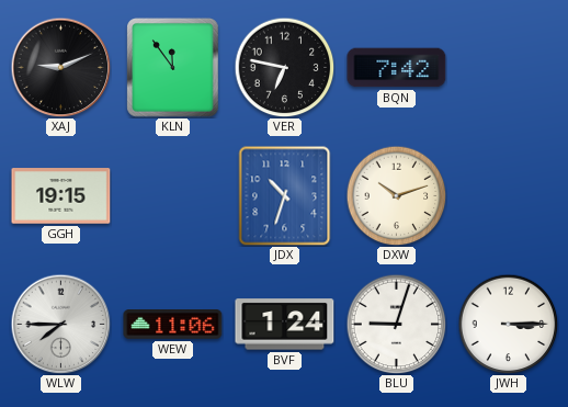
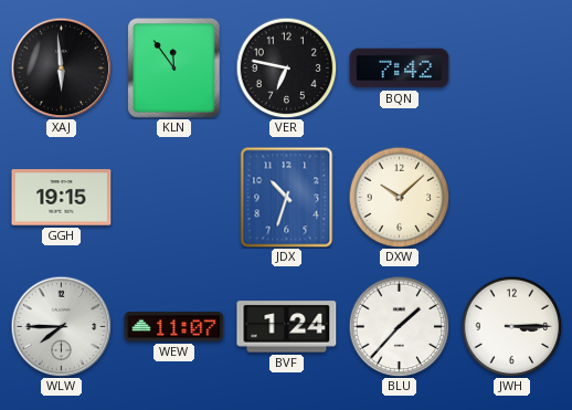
XAJ: 9:11 -> 5:59
DXW: 10:12 -> 10:08
WEW: 11:06 -> 11:07
BLU: 9:03 -> 1:37
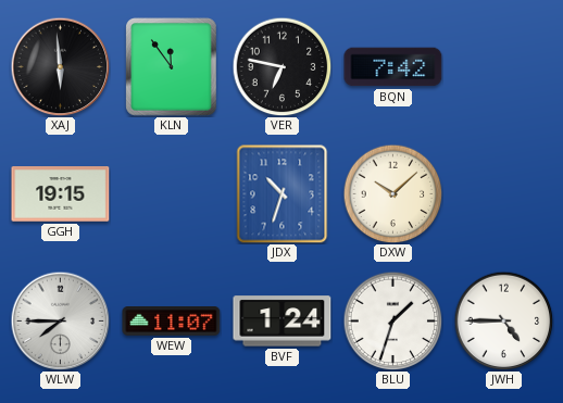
BLU: 1:37 -> 1:33
JWH: 3:15 -> 4:45
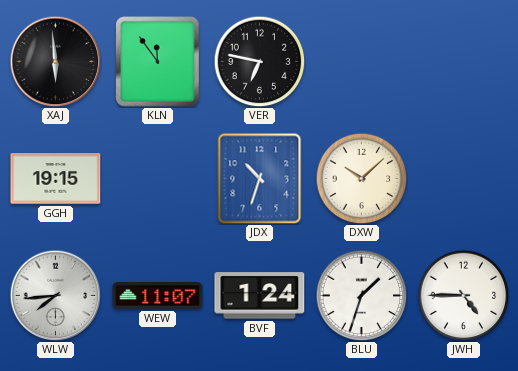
BQN: 7:42 -> none
WLW: 7:45 -> 7:44
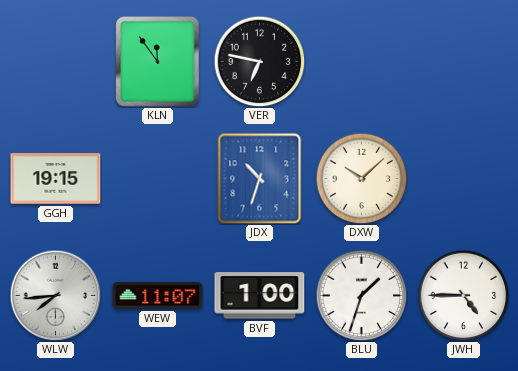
XAJ: 5:59 -> none
BVF: 1:24 -> 1:00
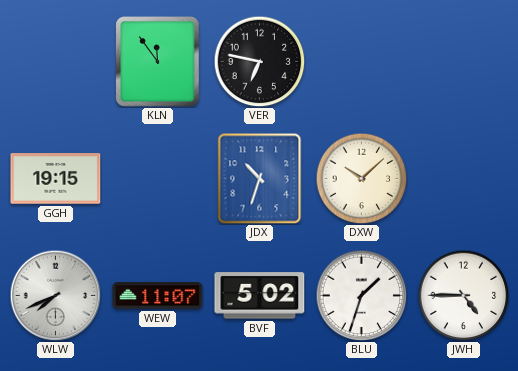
WLW: 7:44 -> 7:41
BVF: 1:00 -> 5:02
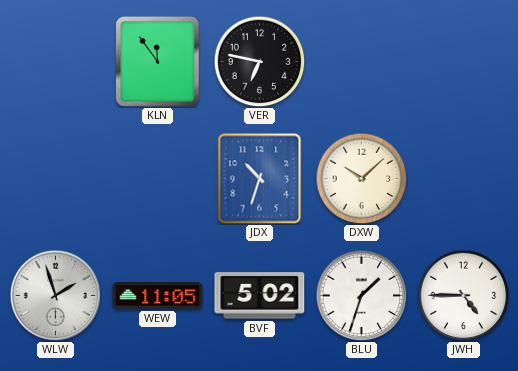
GGH: 19:15 -> none
WLW: 7:41 -> 1:57
WEW: 11:07 -> 11:05
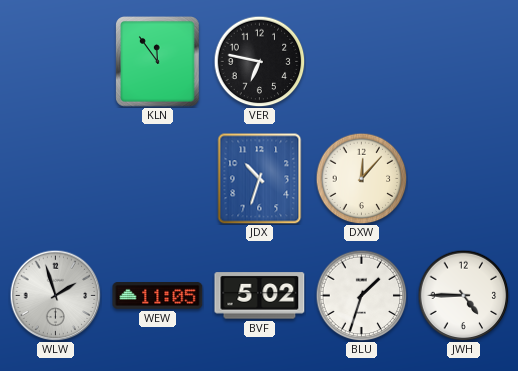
DXW: 10:08 -> 12:07
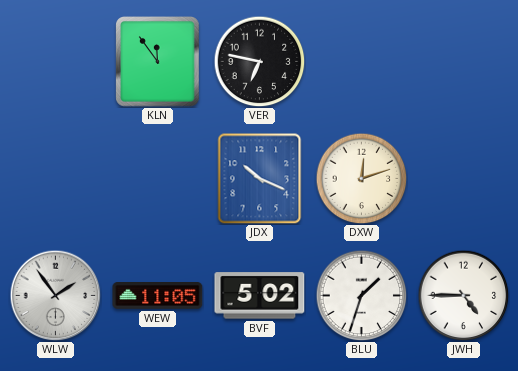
JDX: 10:33 -> 10:19
DXW: 12:07 -> 12:12
WLW: 1:57 -> 1:54
